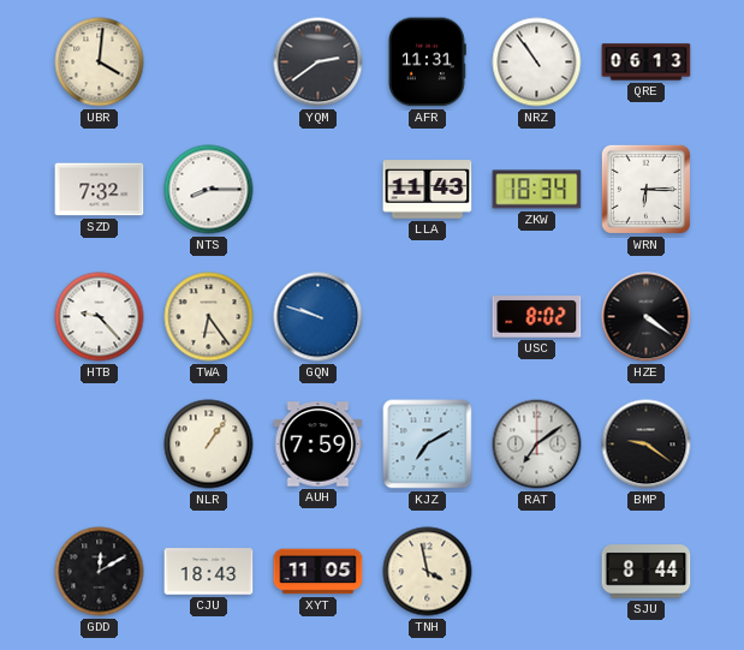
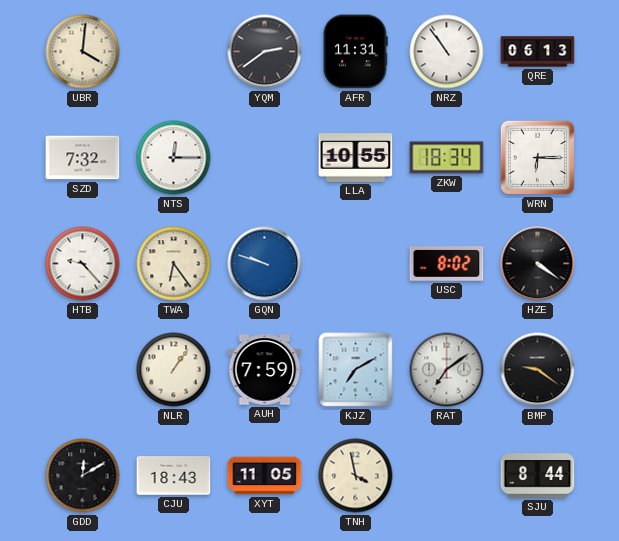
NTS: 8:15 -> 12:15
LLA: 11:43 -> 10:55
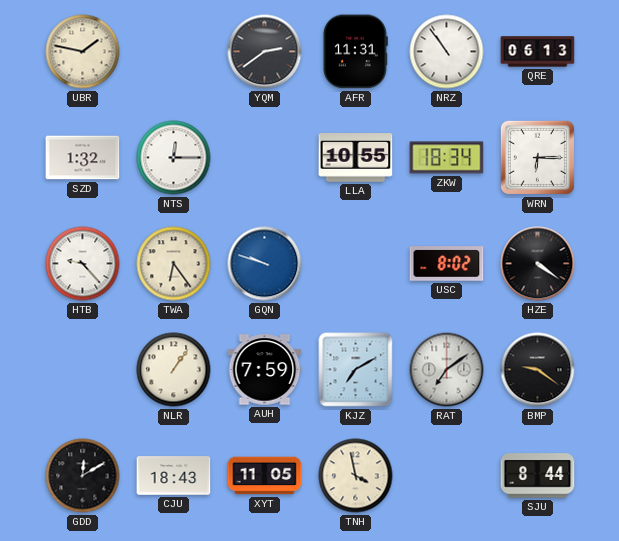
UBR: 4:01 -> 1:47
SZD: 7:32 -> 1:32
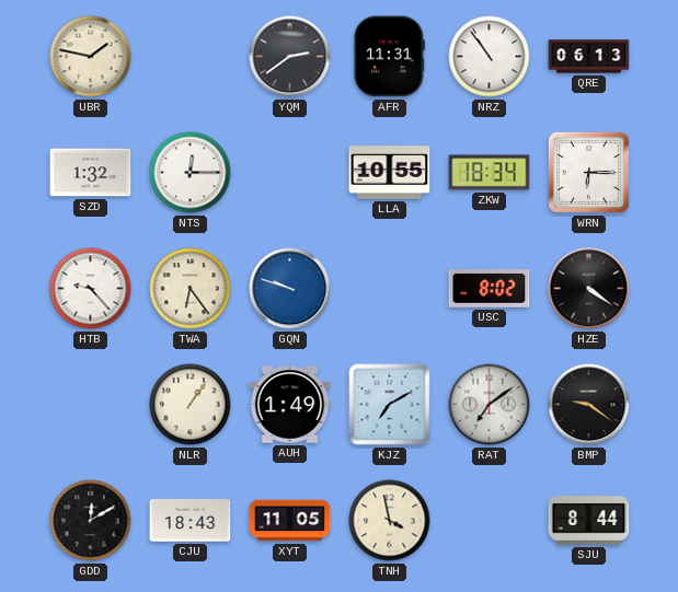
AUH: 7:59 -> 1:49
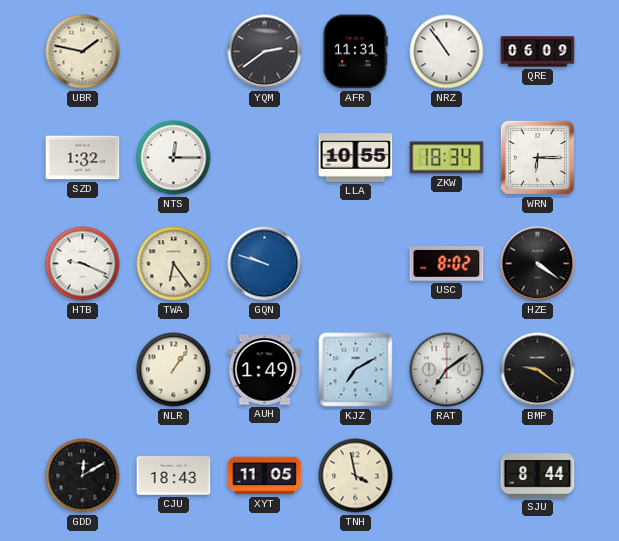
QRE: 06:13 -> 06:09
HTB: 9:23 -> 9:19
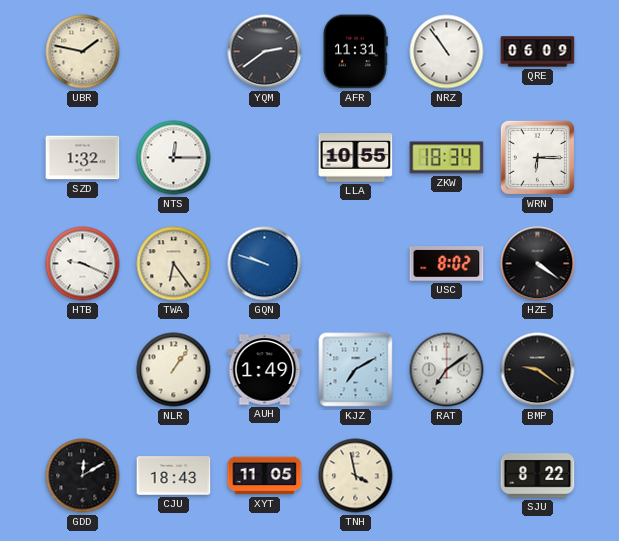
SJU: 8:44 -> 8:22
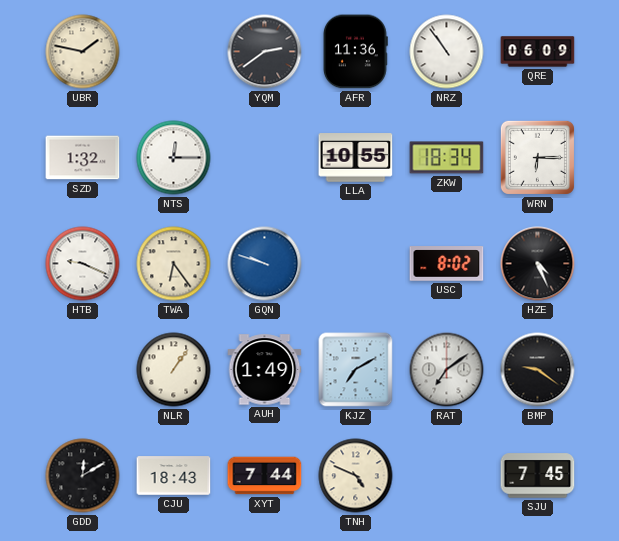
AFR: 11:31 -> 11:36
HZE: 4:21 -> 4:26
XYT: 11:05 -> 7:44
TNH: 3:58 -> 4:49
SJU: 8:22 -> 7:45
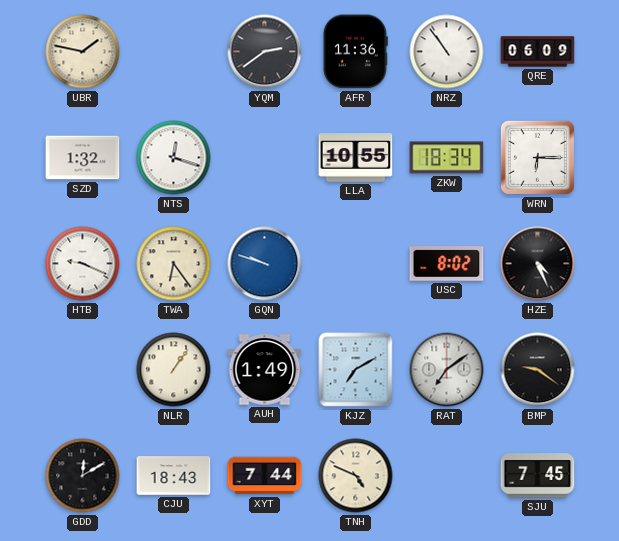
NTS: 12:15 -> 12:18
